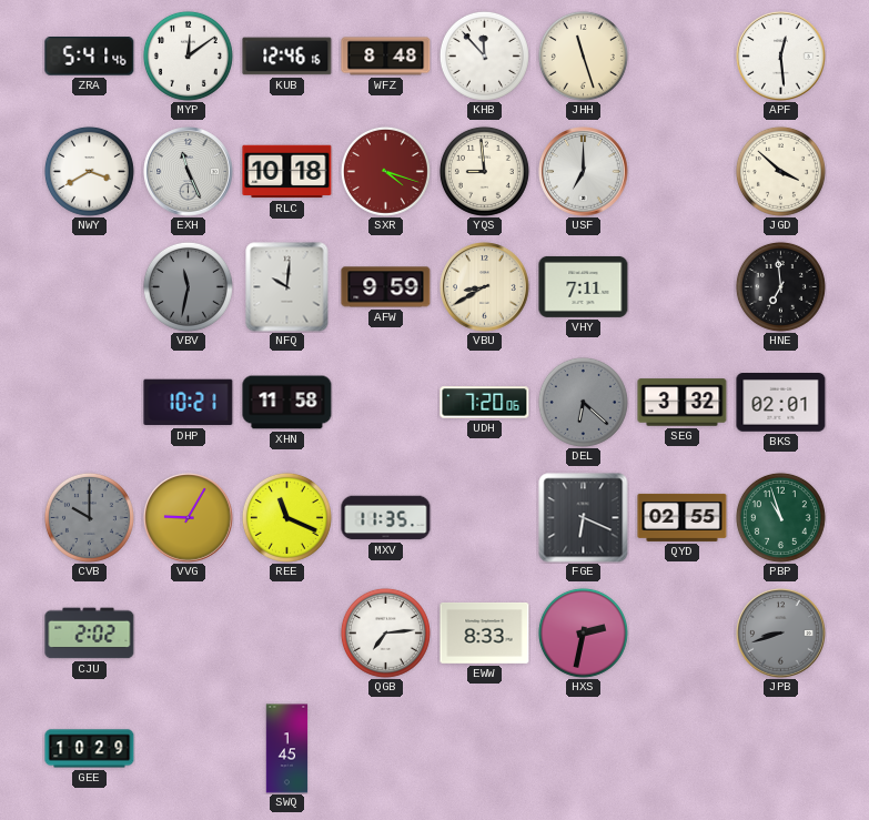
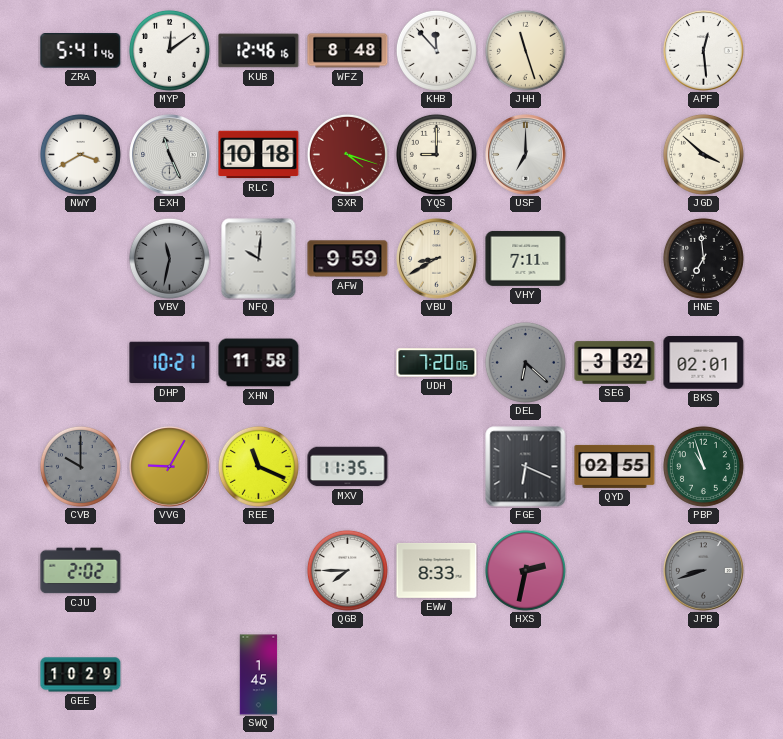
YQS: 8:59 -> 9:00
QGB: 7:14 -> 7:45
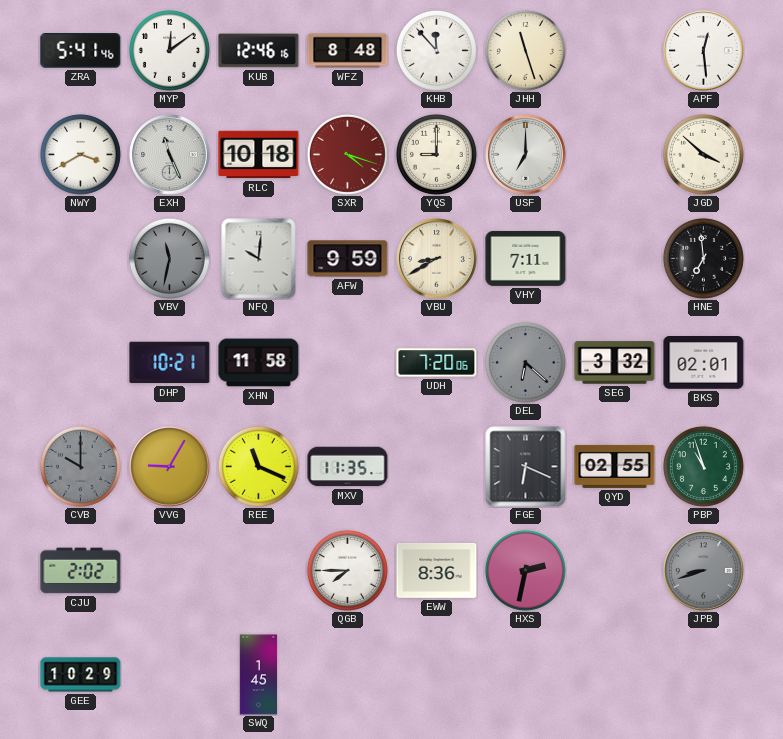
EWW: 8:33 -> 8:36
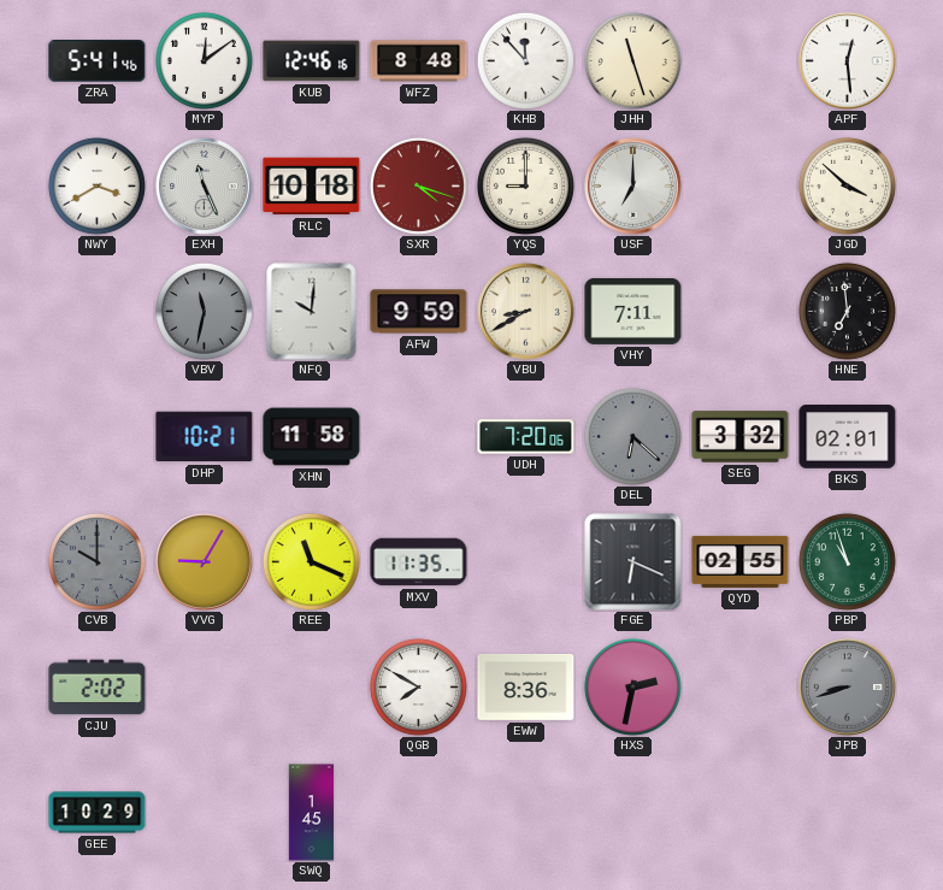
QGB: 7:45 -> 7:50
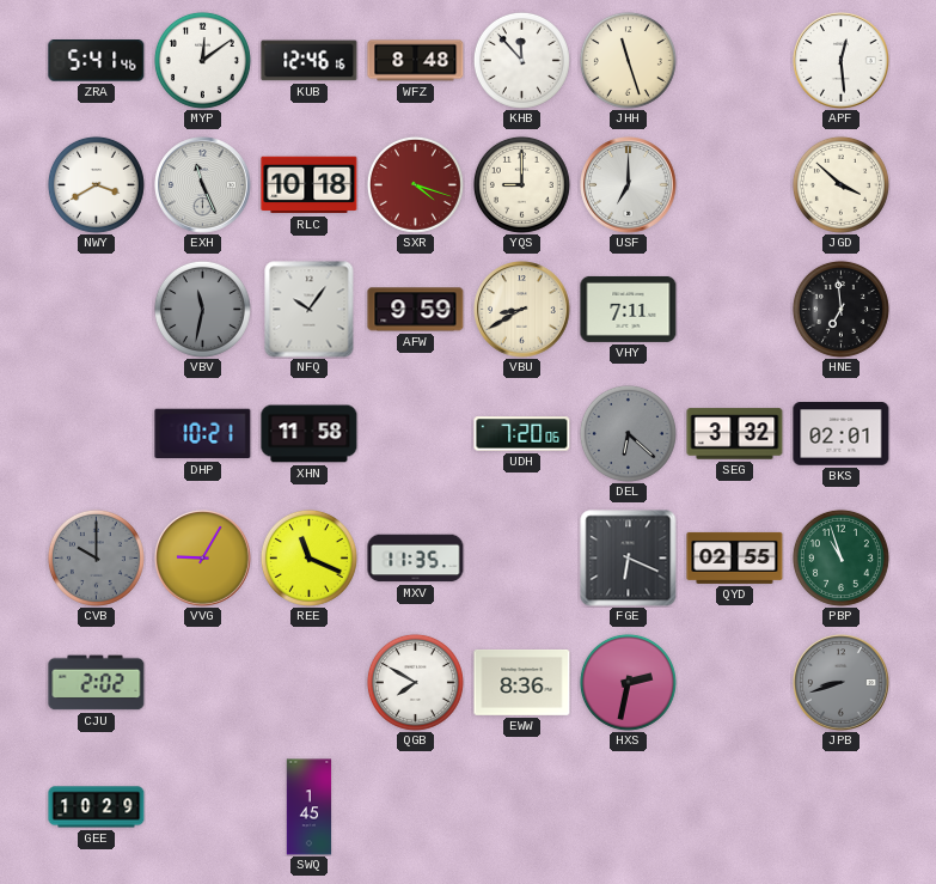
NFQ: 10:01 -> 10:06
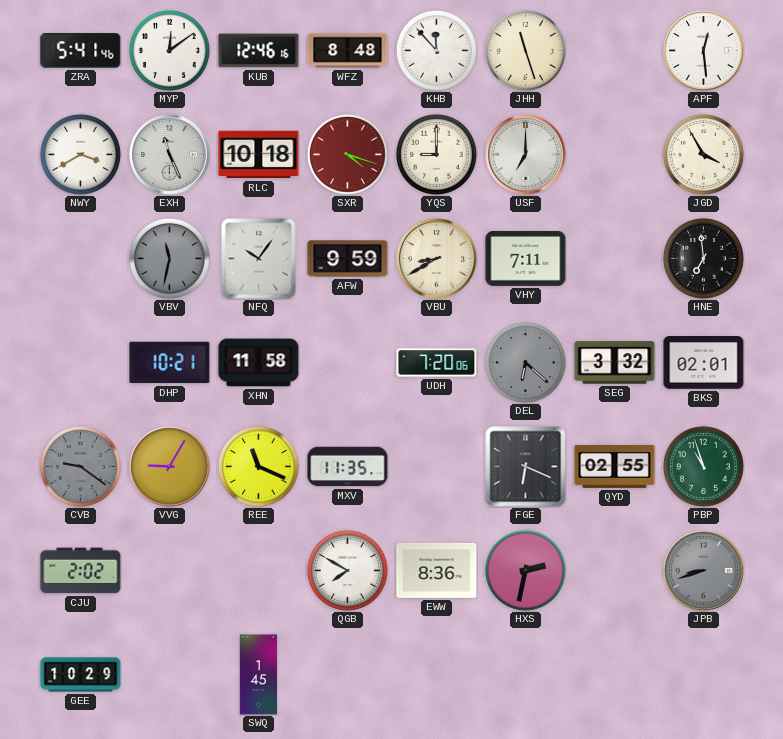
JGD: 3:52 -> 3:55
CVB: 10:00 -> 9:21
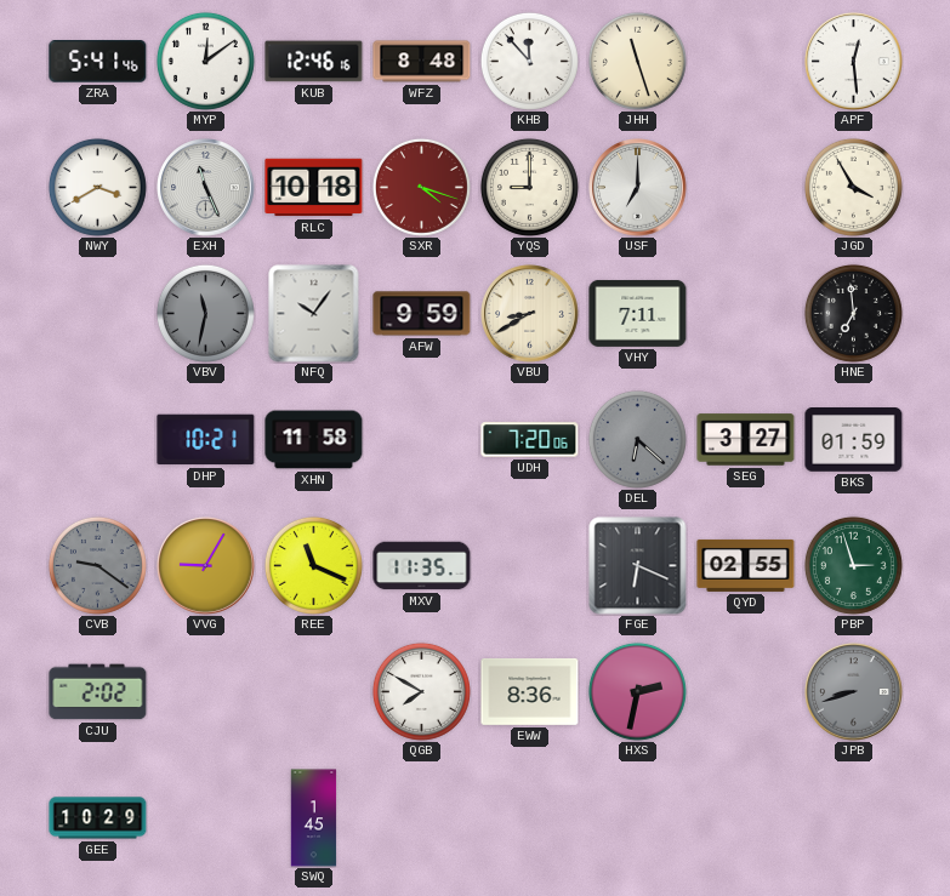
SEG: 3:32 -> 3:27
BKS: 02:01 -> 01:59
PBP: 10:57 -> 2:57
